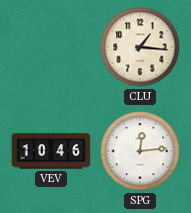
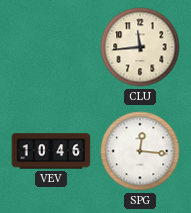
CLU: 1:16 -> 11:44
SPG: 12:14 -> 12:16
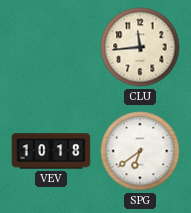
VEV: 10:46 -> 10:18
SPG: 12:16 -> 6:39
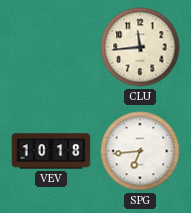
SPG: 6:39 -> 6:44
